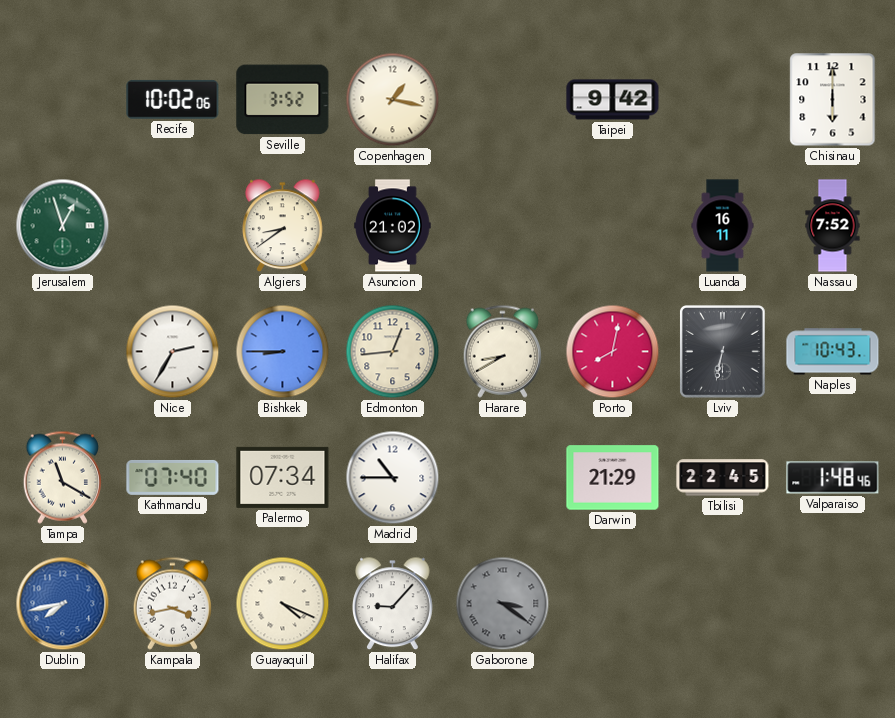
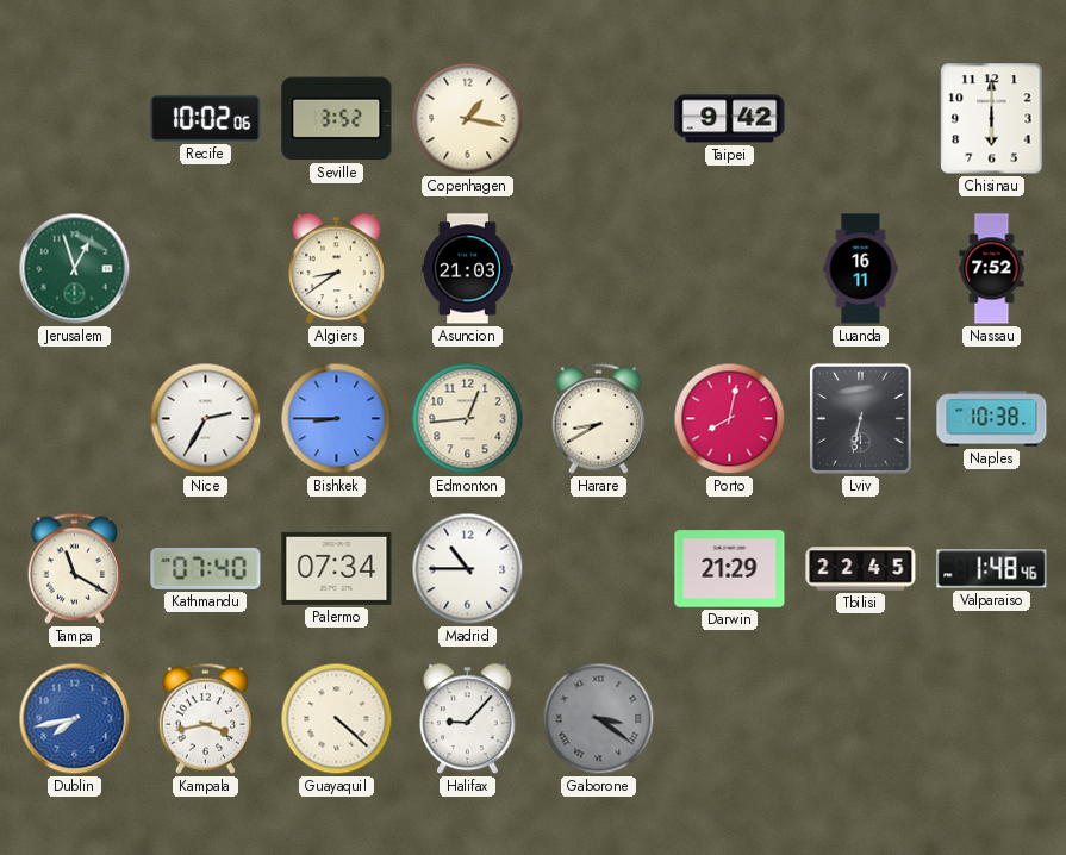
Asuncion: 21:02 -> 21:03
Naples: 10:43 -> 10:38
Guayaquil: 4:19 -> 4:22
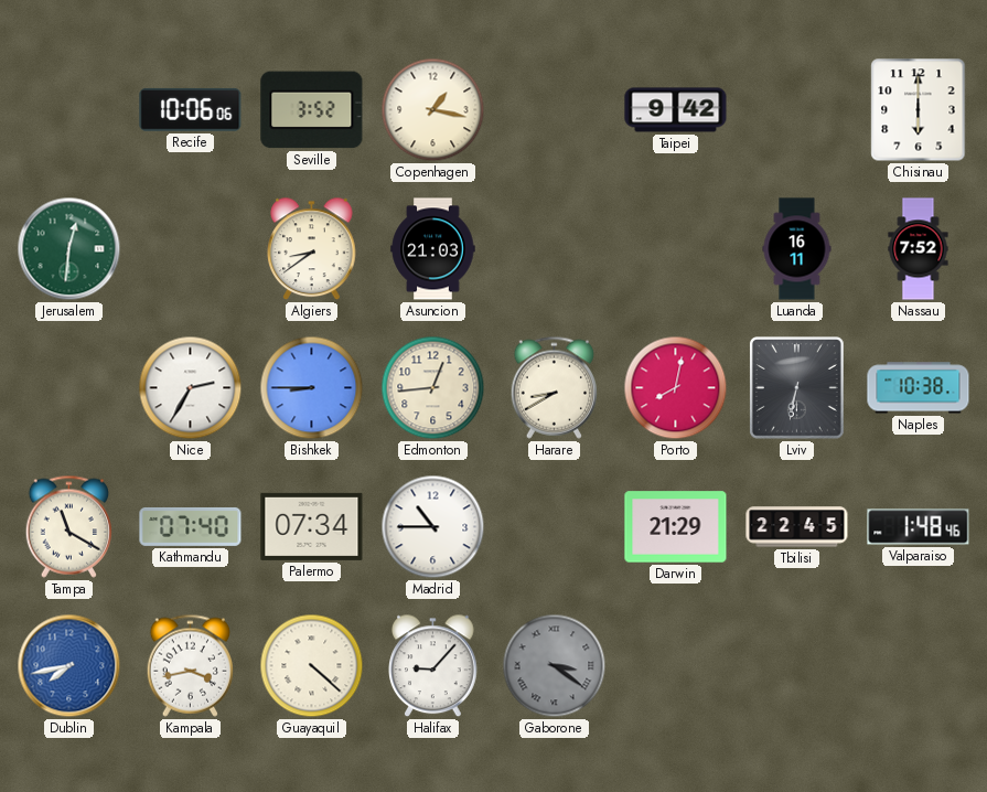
Recife: 10:02 -> 10:06
Jerusalem: 12:57 -> 12:31
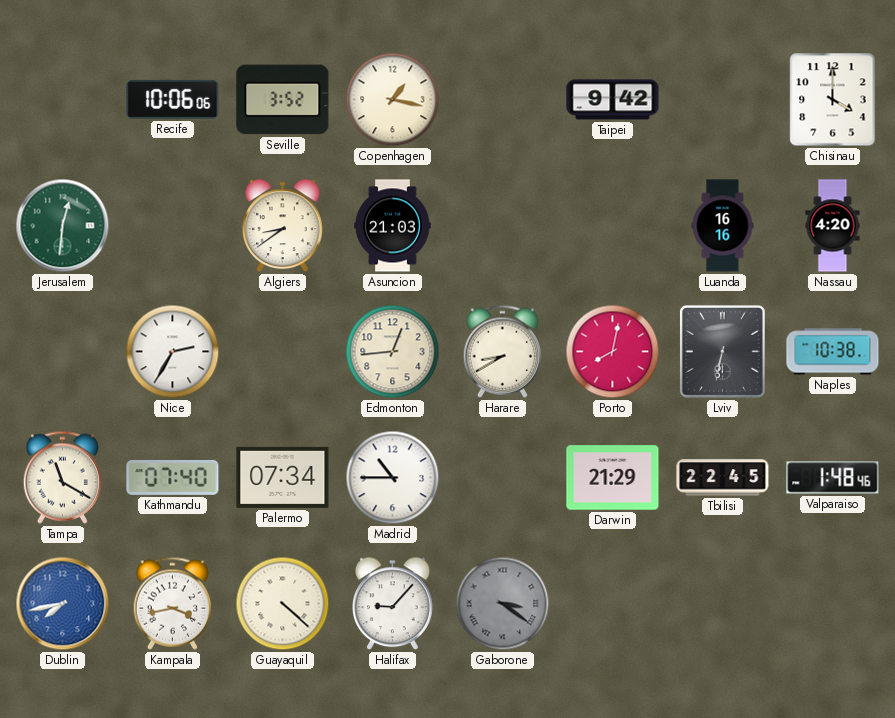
Chisinau: 6:00 -> 4:00
Luanda: 16:11 -> 16:16
Nassau: 7:52 -> 4:20
Bishkek: 8:45 -> none
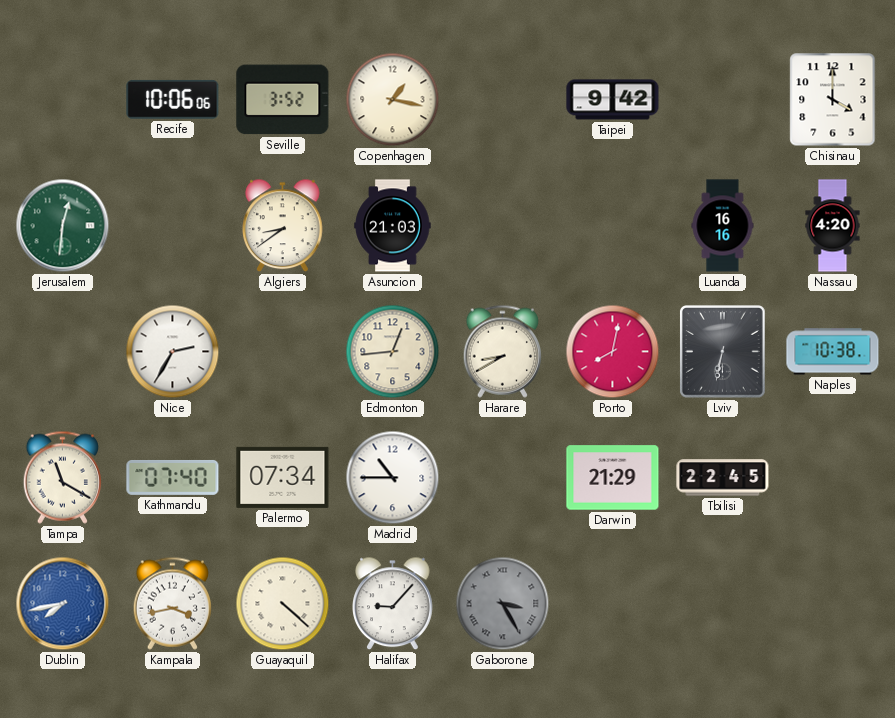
Valparaiso: 1:48 -> none
Gaborone: 3:21 -> 3:25
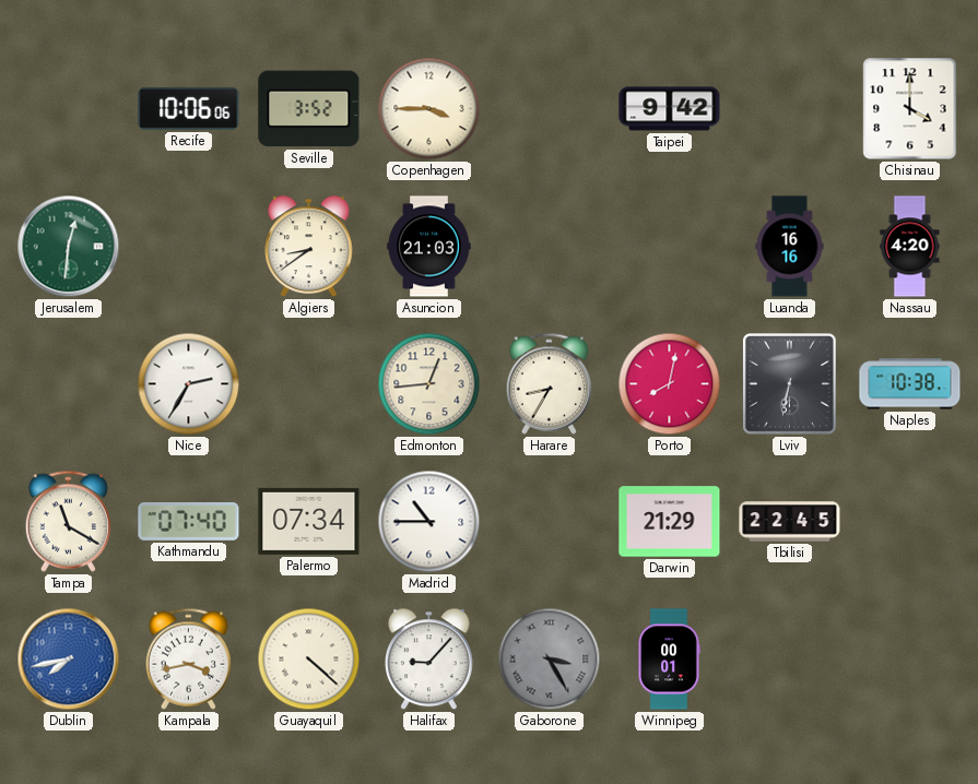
Copenhagen: 1:17 -> 3:45
Harare: 8:40 -> 8:35
Winnipeg: none -> 00:01
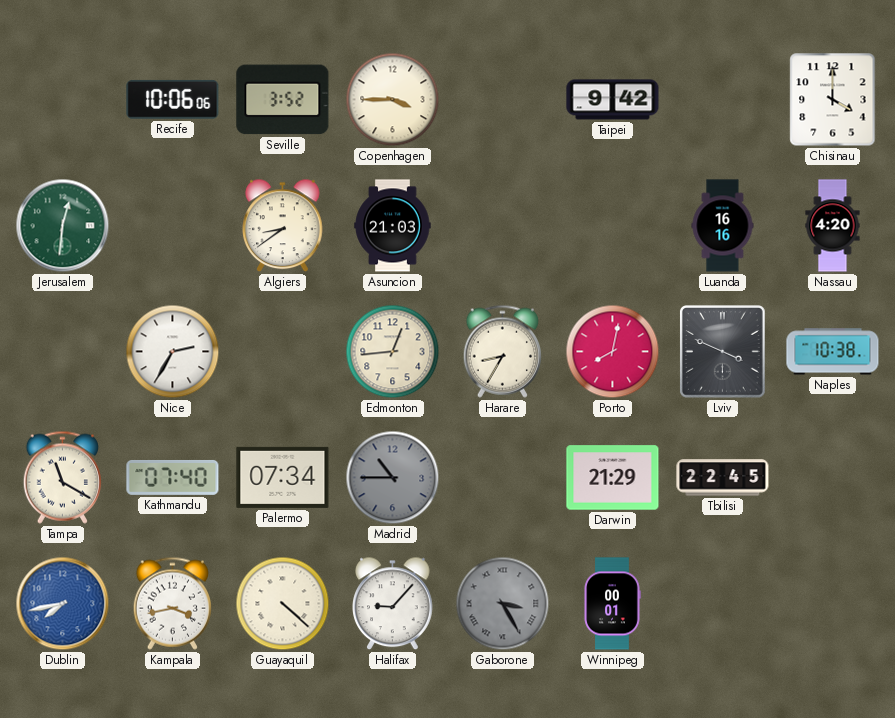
Lviv: 6:32 -> 3:49
Madrid dial: white -> grey
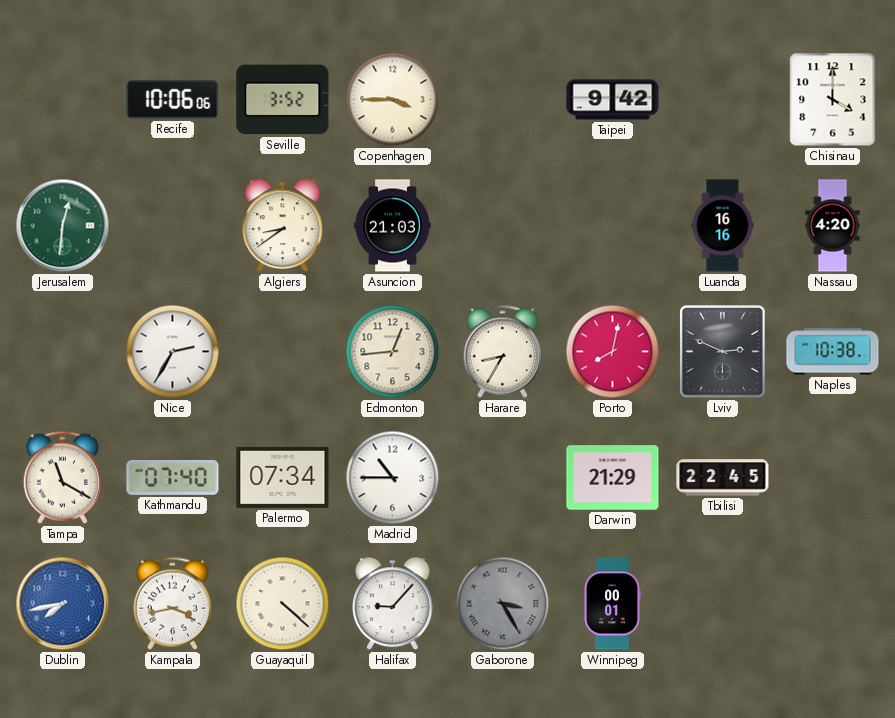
Lviv: 3:49 -> 2:49
Madrid dial: grey -> white
